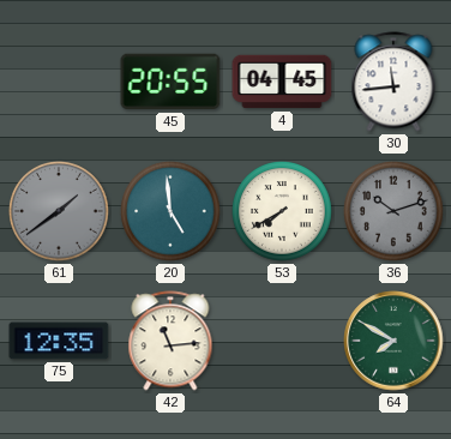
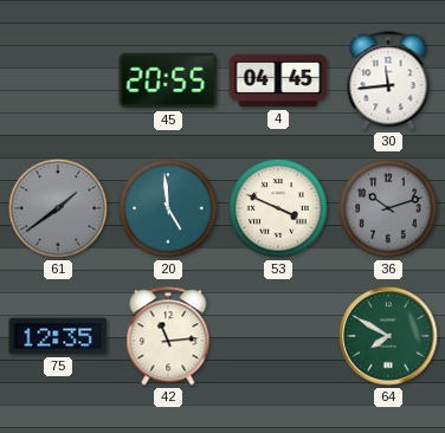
53: 7:40 -> 3:49
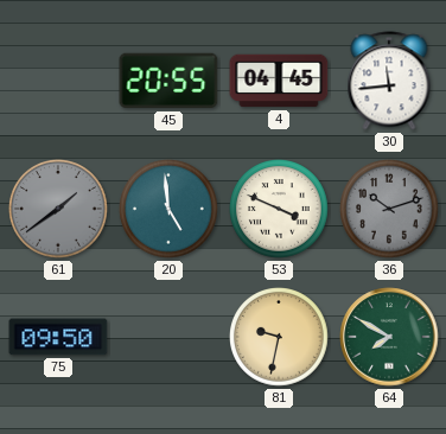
75: 12:35 -> 09:50
42: 11:14 -> none
81: none -> 9:32
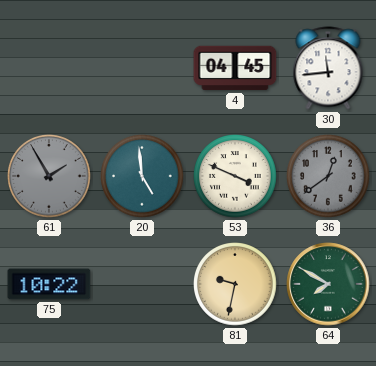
45: 20:55 -> none
61: 1:39 -> 1:55
36: 10:12 -> 12:39
75: 09:50 -> 10:22
